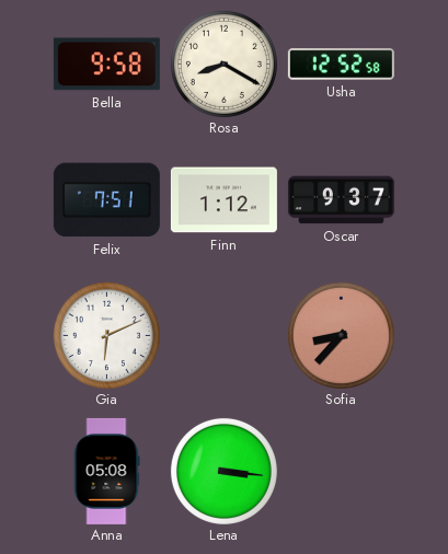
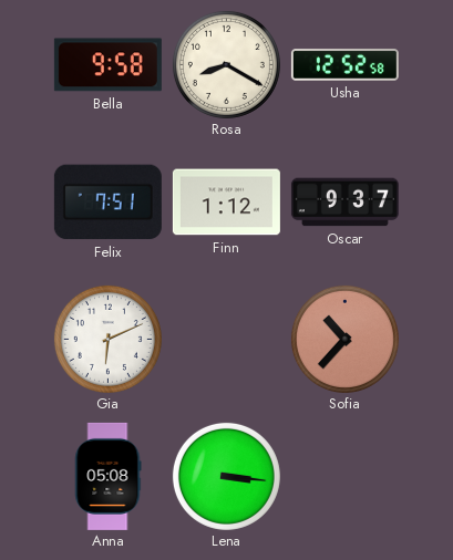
Sofia: 8:37 -> 10:37
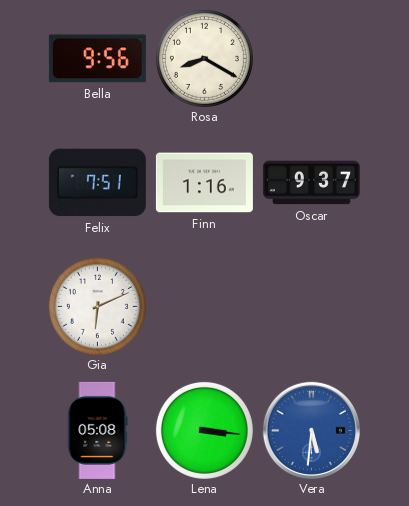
Bella: 9:58 -> 9:56
Usha: 12:52 -> none
Finn: 1:12 -> 1:16
Sofia: 10:37 -> none
Vera: none -> 5:31
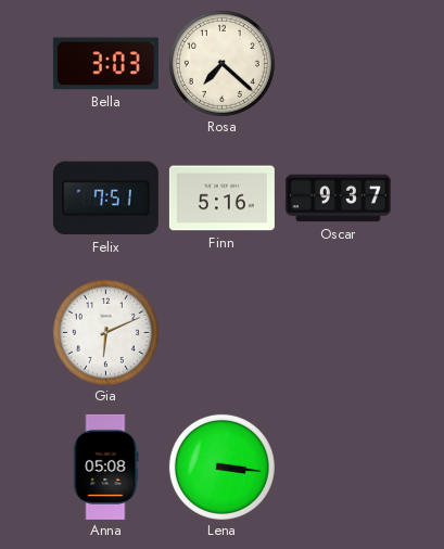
Bella: 9:56 -> 3:03
Rosa: 8:20 -> 7:22
Finn: 1:16 -> 5:16
Vera: 5:31 -> none
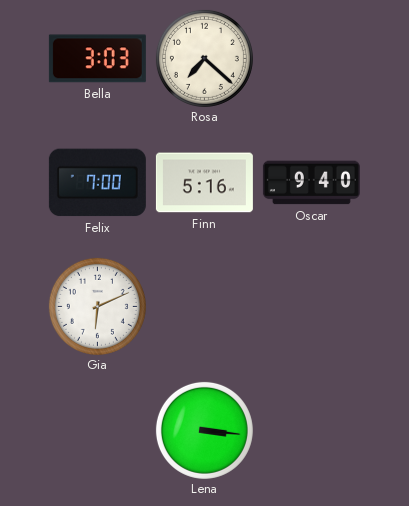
Felix: 7:51 -> 7:00
Oscar: 9:37 -> 9:40
Anna: 05:08 -> none
